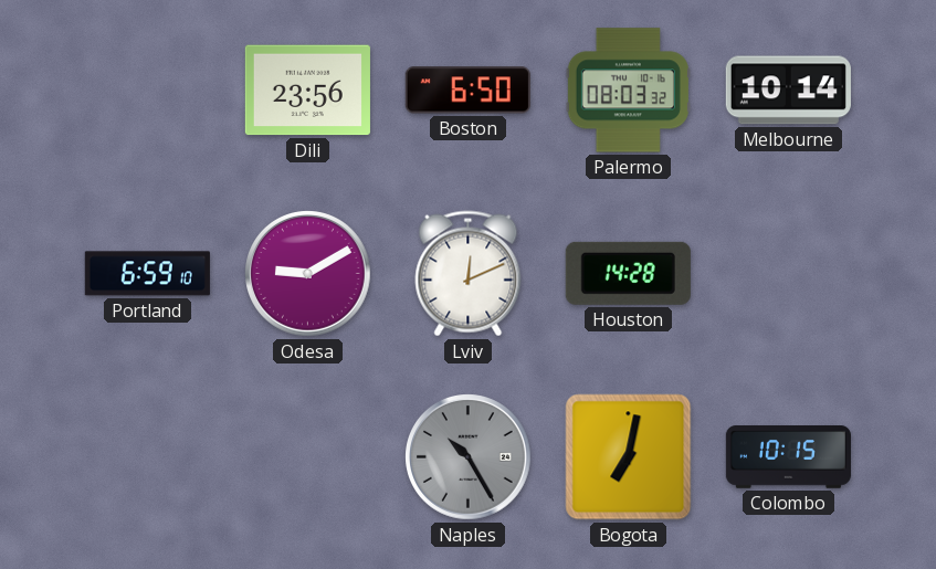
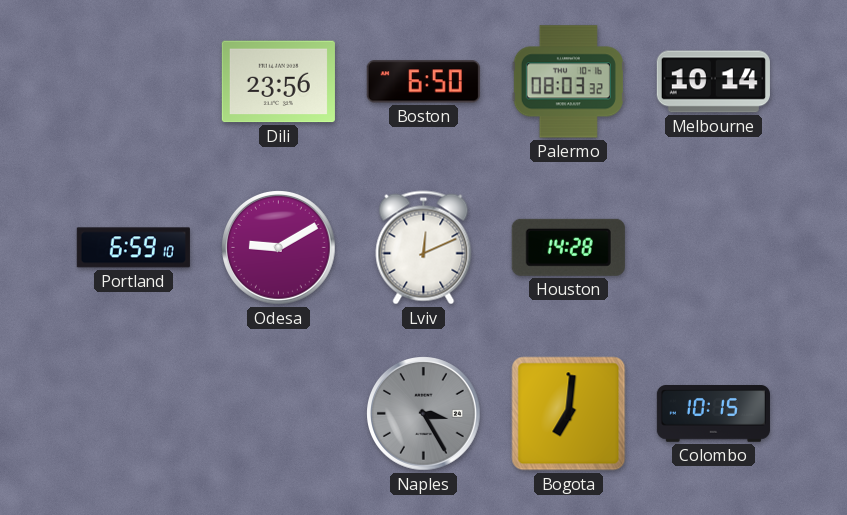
Naples: 10:25 -> 3:25
Bogota: 7:02 -> 7:01
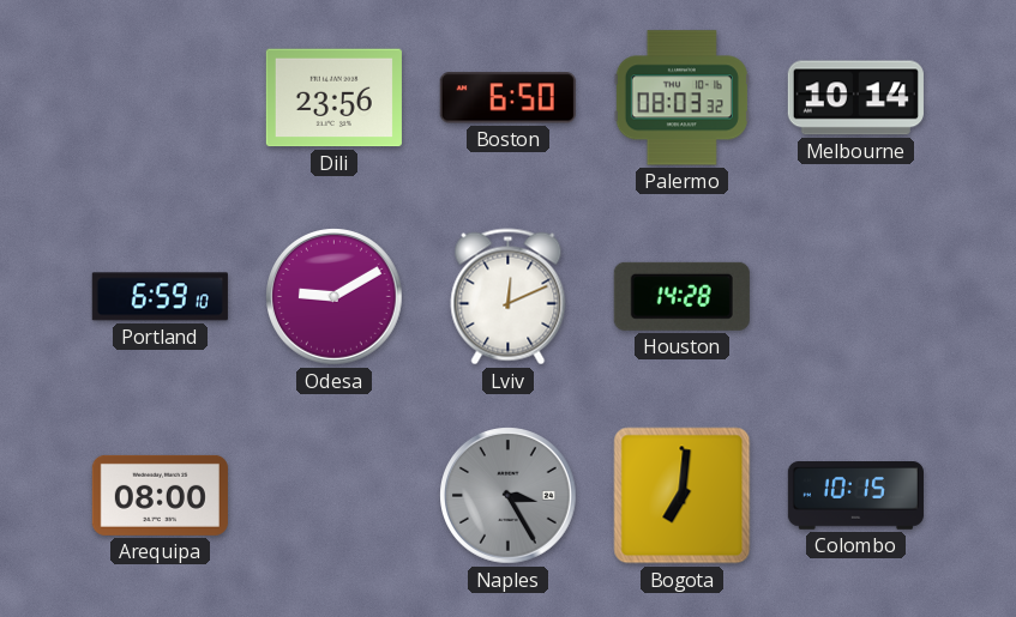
Arequipa: none -> 08:00
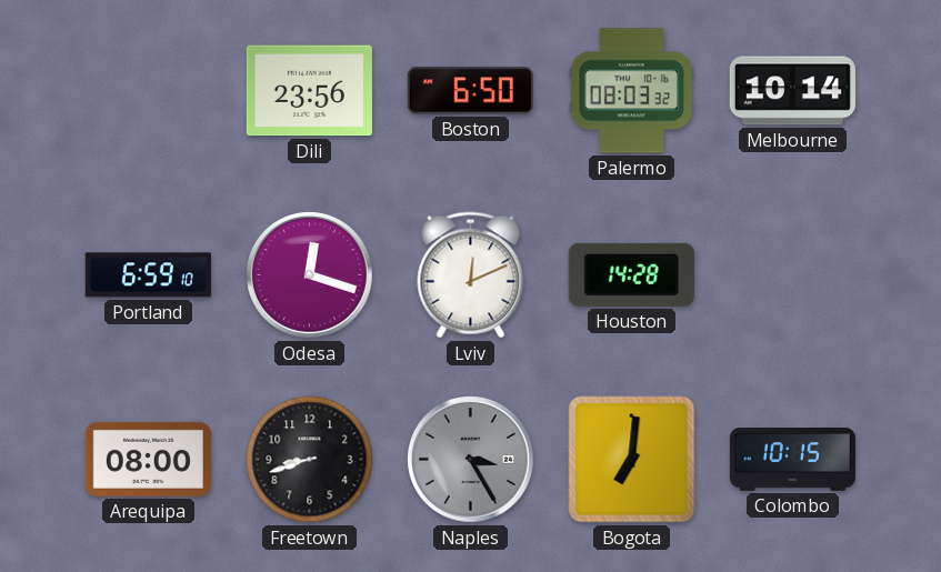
Odesa: 9:10 -> 12:18
Freetown: none -> 8:42
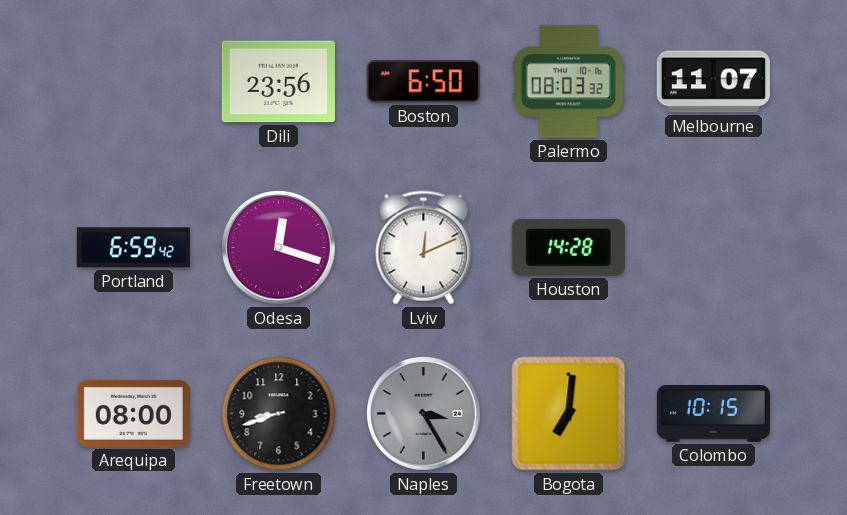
Melbourne: 10:14 -> 11:07
Portland: 6:59:10 -> 6:59:42
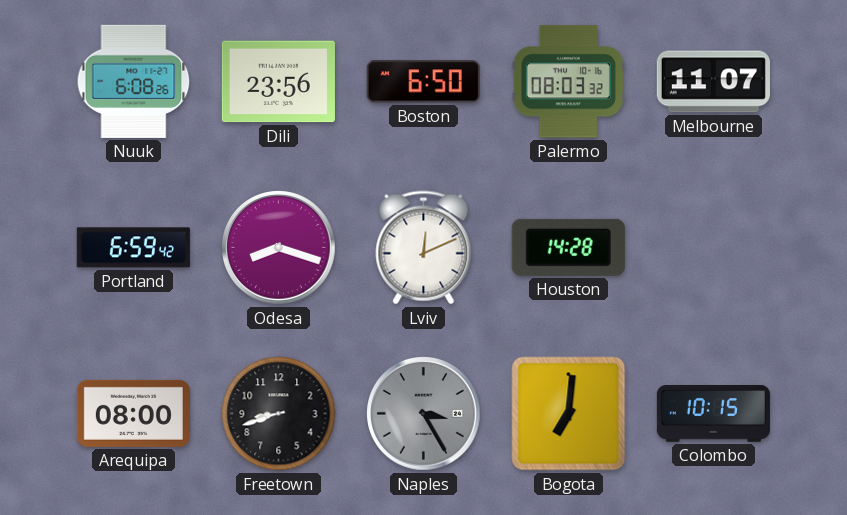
Nuuk: none -> 6:08
Odesa: 12:18 -> 8:18
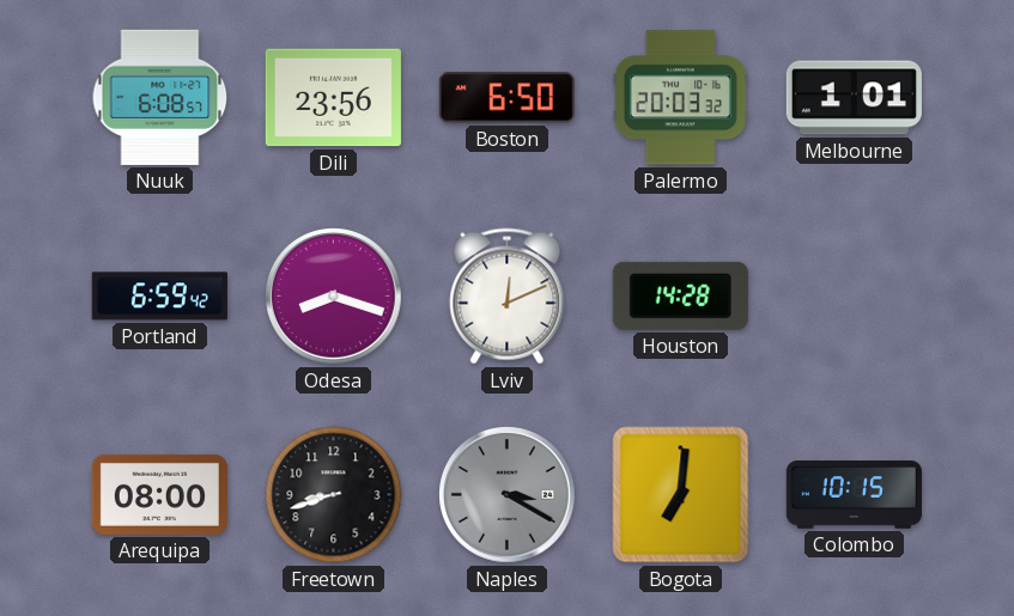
Nuuk: 6:08:26 -> 6:08:57
Palermo: 08:03 -> 20:03
Melbourne: 11:07 -> 1:01
Naples: 3:25 -> 3:20
